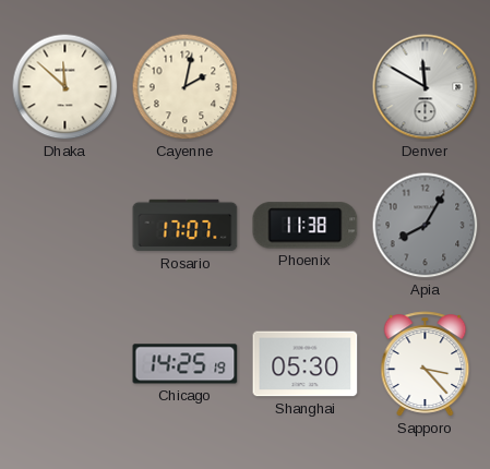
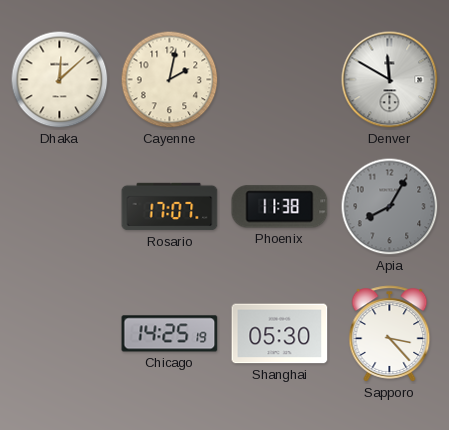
Dhaka: 11:52 -> 12:08
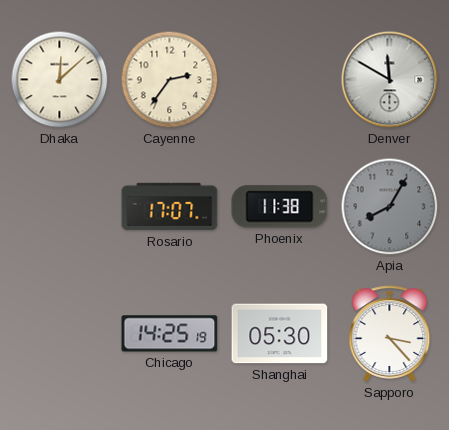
Cayenne: 2:02 -> 2:36
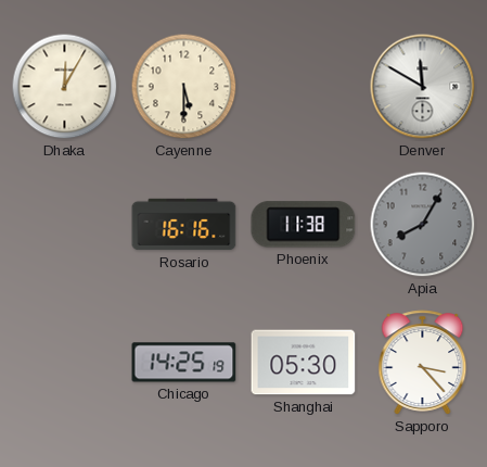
Dhaka: 12:08 -> 12:05
Cayenne: 2:36 -> 5:30
Rosario: 17:07 -> 16:16
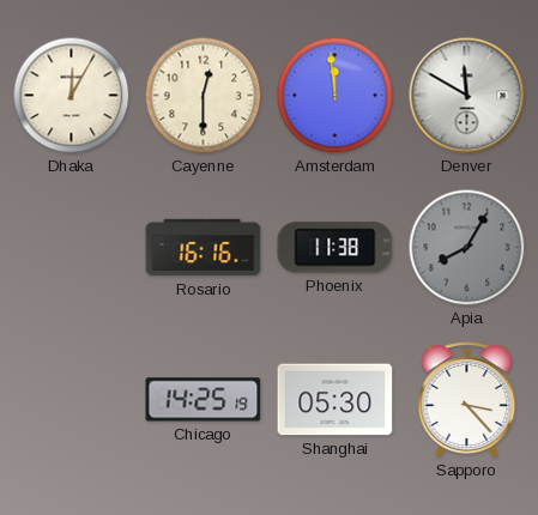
Cayenne: 5:30 -> 12:30
Amsterdam: none -> 11:59
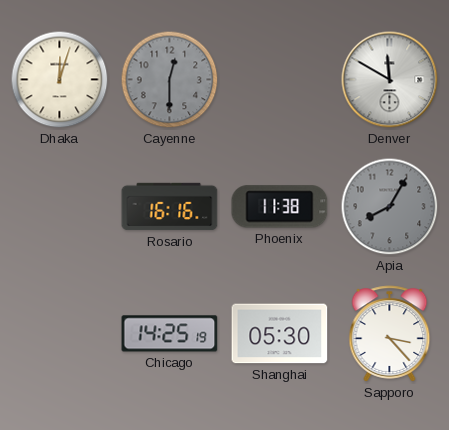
Dhaka: 12:05 -> 12:03
Cayenne dial: cream -> grey
Amsterdam: 11:59 -> none
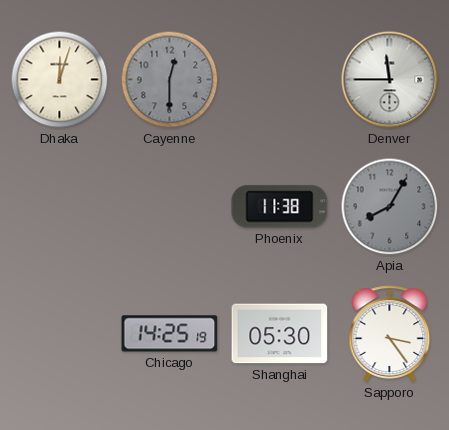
Denver: 11:50 -> 11:45
Rosario: 16:16 -> none
Sapporo: 3:23 -> 3:24
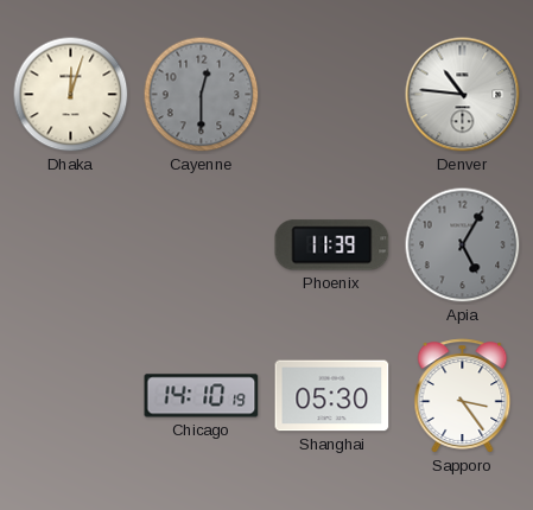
Denver: 11:45 -> 10:46
Phoenix: 11:38 -> 11:39
Apia: 8:05 -> 5:05
Chicago: 14:25 -> 14:10
